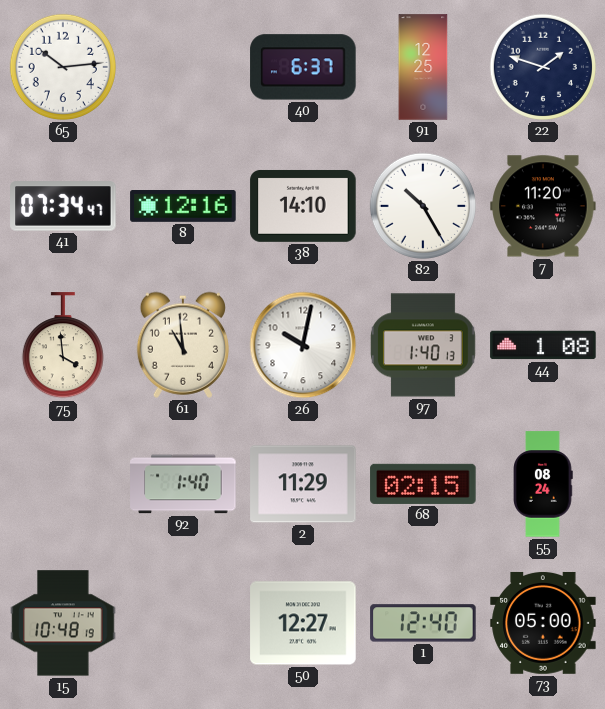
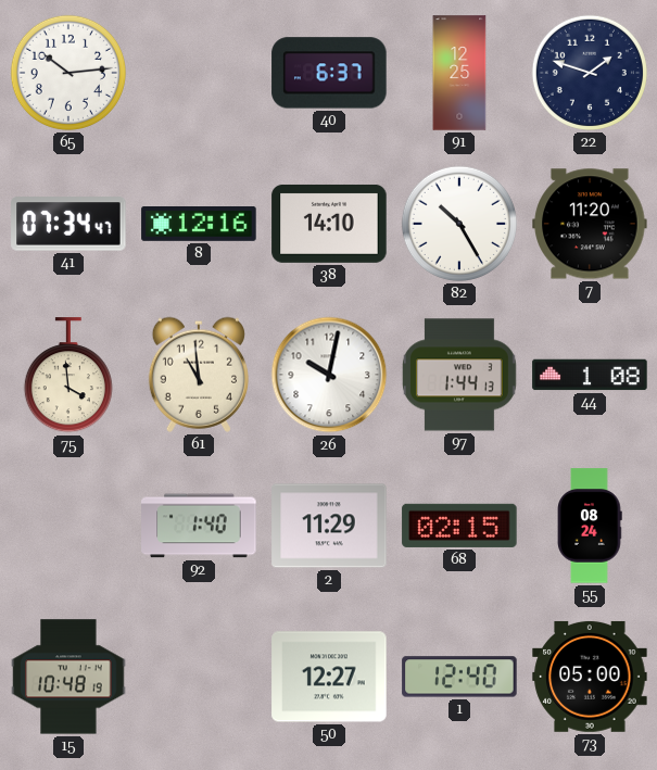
97: 1:40 -> 1:44
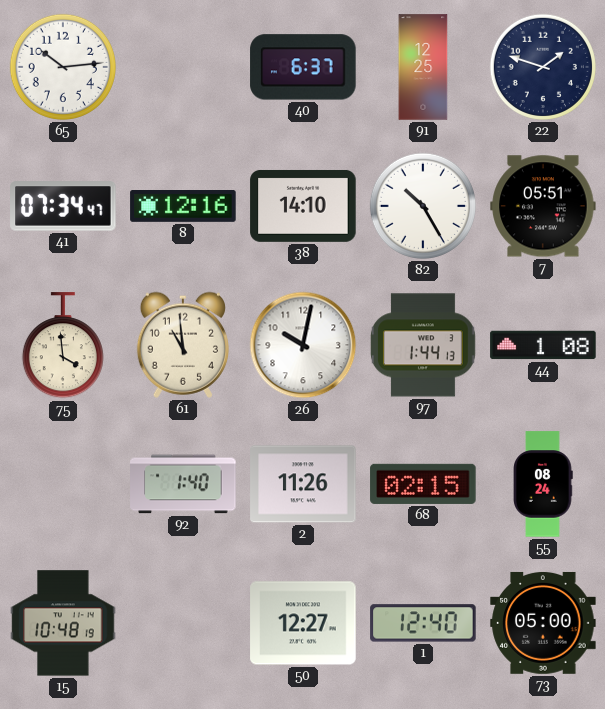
7: 11:20 -> 05:51
2: 11:29 -> 11:26
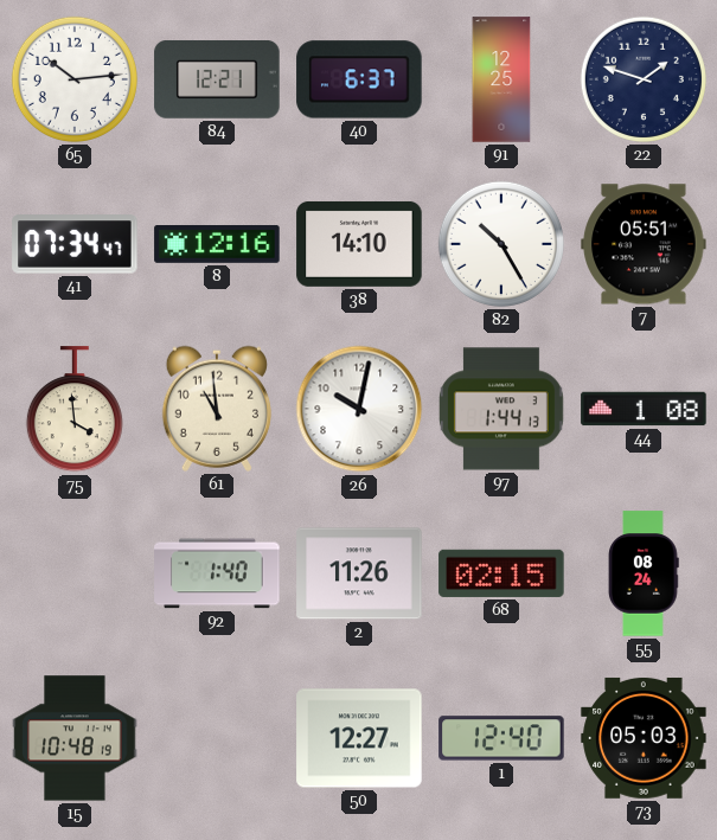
84: none -> 12:21
73: 05:00 -> 05:03
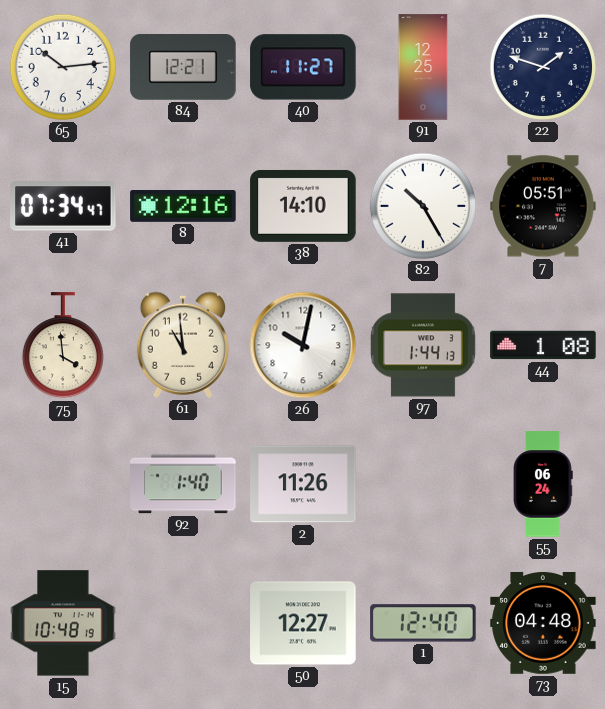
40: 6:37 -> 11:27
68: 02:15 -> none
55: 08:24 -> 06:24
73: 05:03 -> 04:48
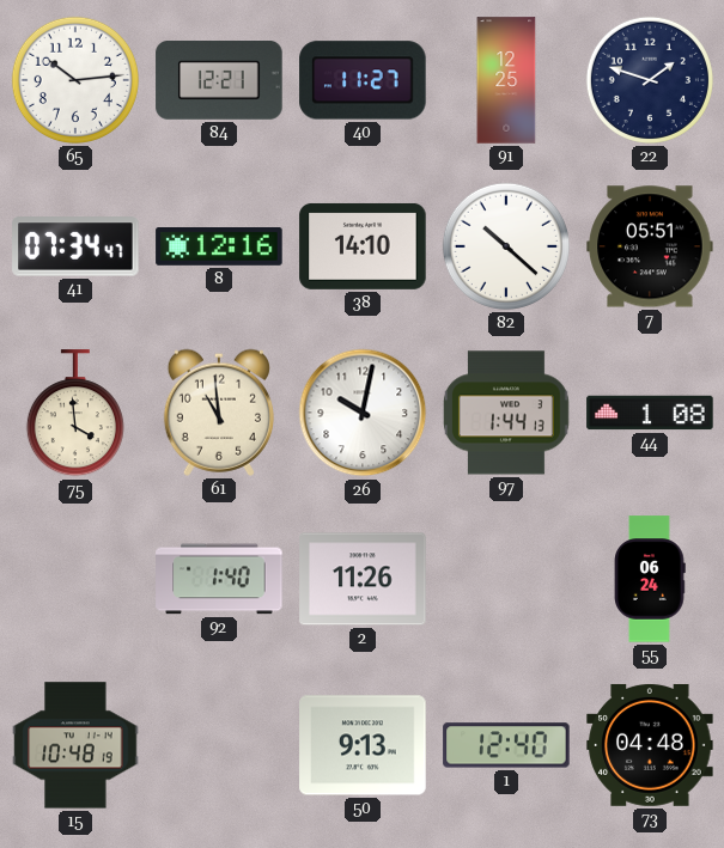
82: 10:25 -> 10:22
50: 12:27 -> 9:13
